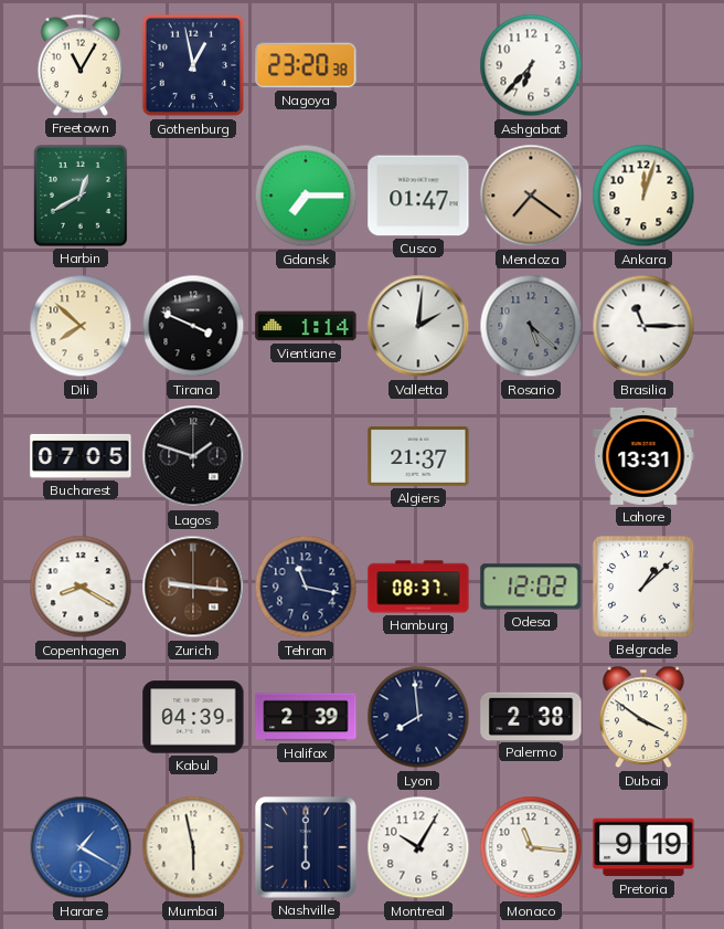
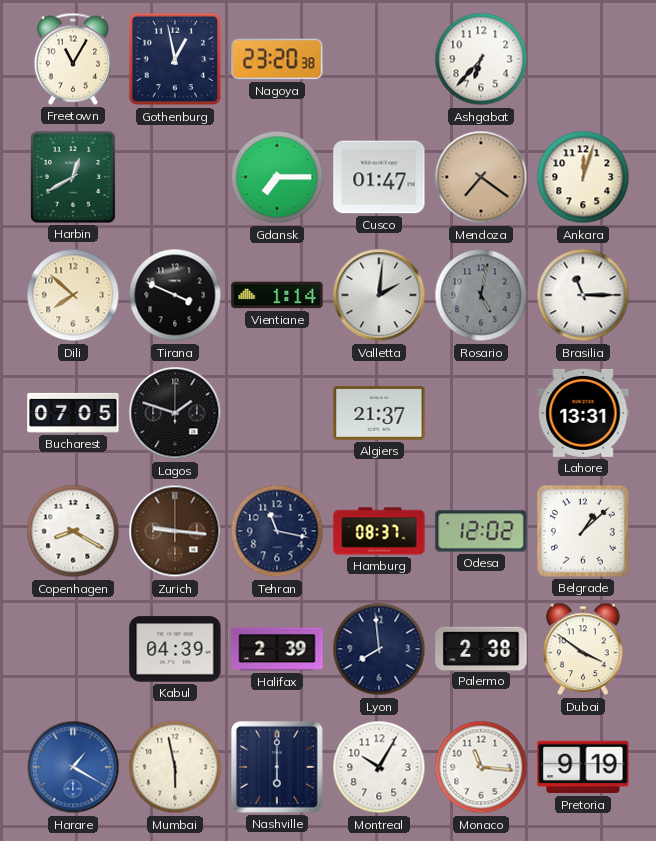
Rosario: 5:22 -> 5:02
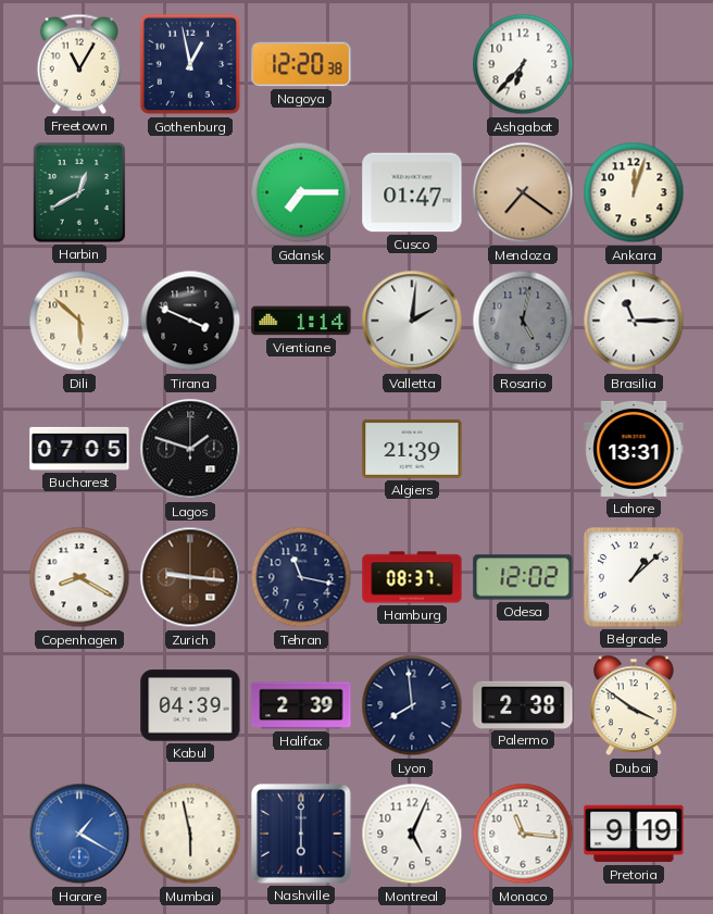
Nagoya: 23:20 -> 12:20
Dili: 7:52 -> 5:52
Algiers: 21:37 -> 21:39
Montreal: 10:05 -> 5:04
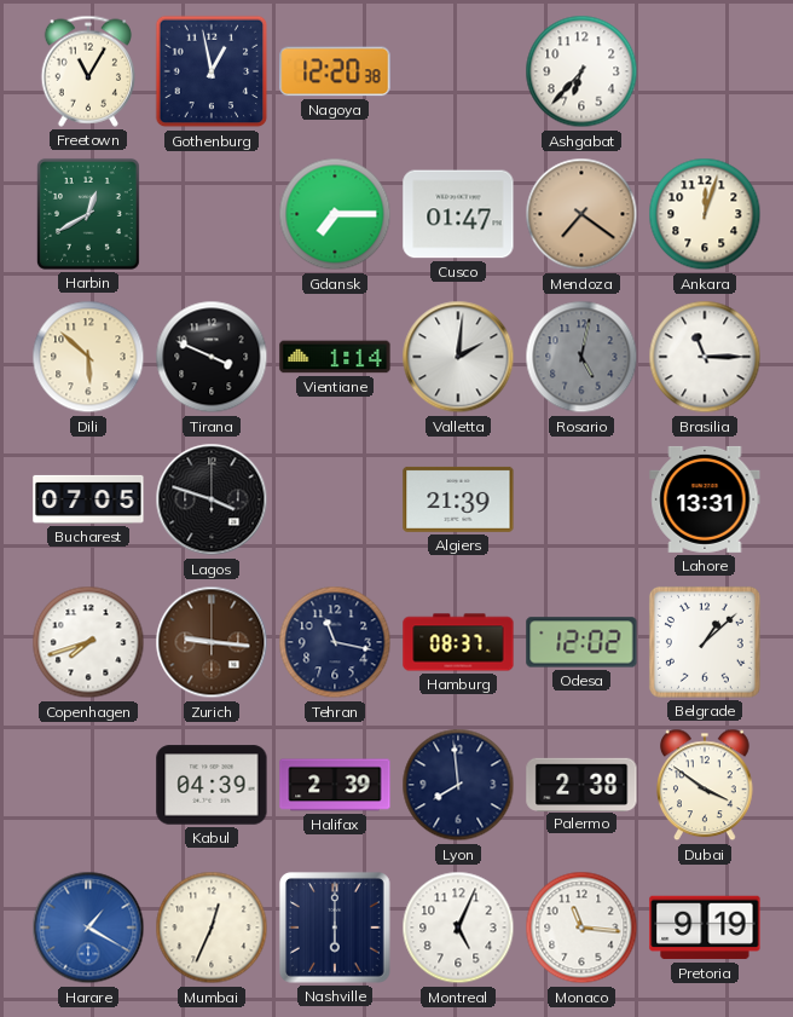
Lagos: 1:48 -> 3:48
Copenhagen: 8:20 -> 7:42
Mumbai: 5:58 -> 12:34
